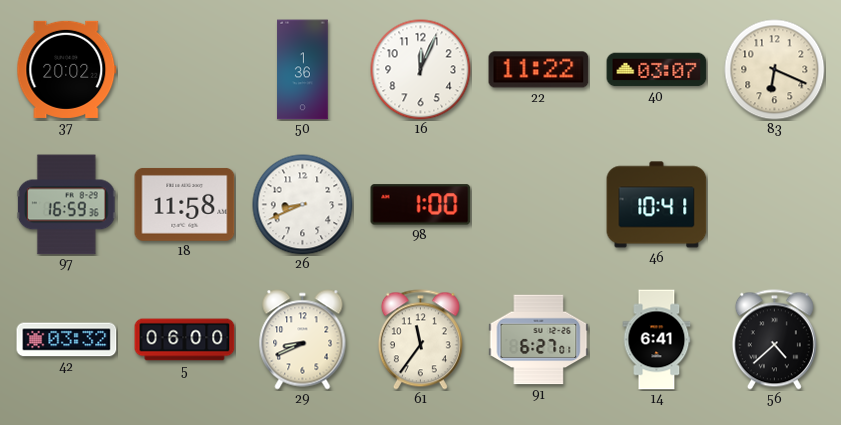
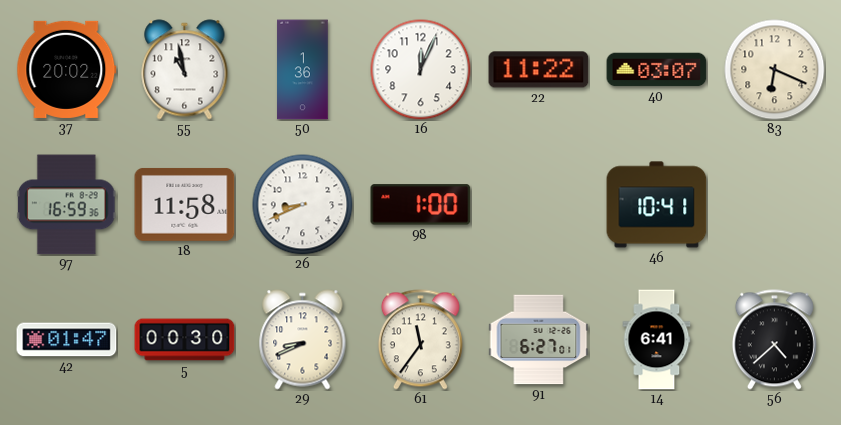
55: none -> 10:58
42: 03:32 -> 01:47
5: 06:00 -> 00:30
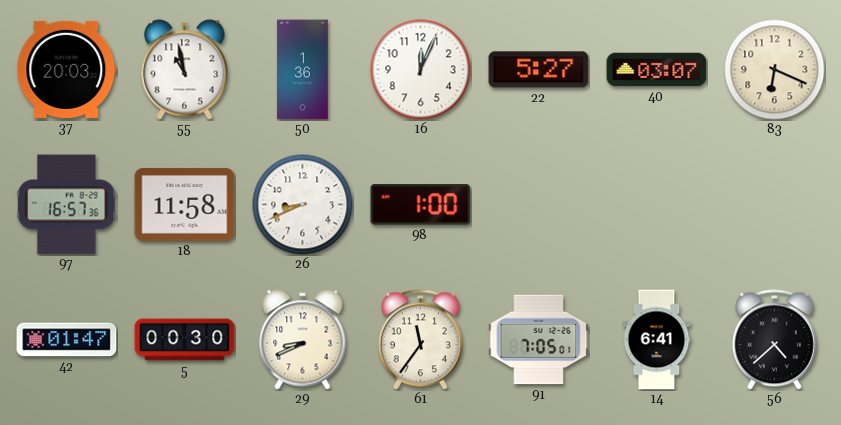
37: 20:02 -> 20:03
22: 11:22 -> 5:27
97: 16:59 -> 16:57
46: 10:41 -> none
91: 6:27 -> 7:05
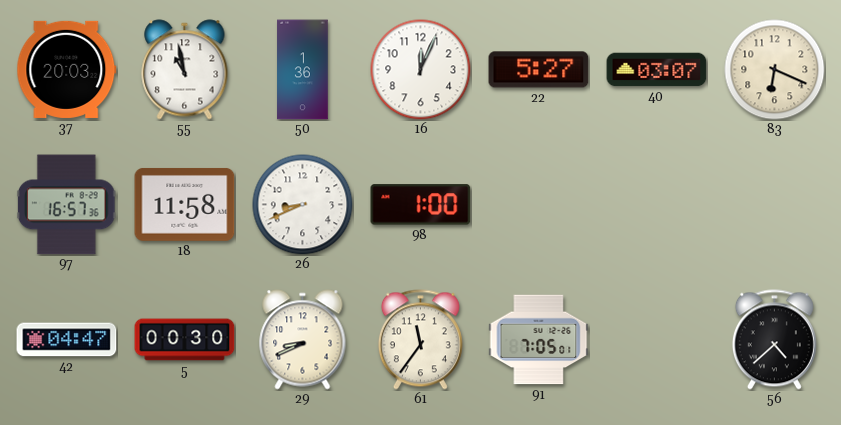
42: 01:47 -> 04:47
14: 6:41 -> none
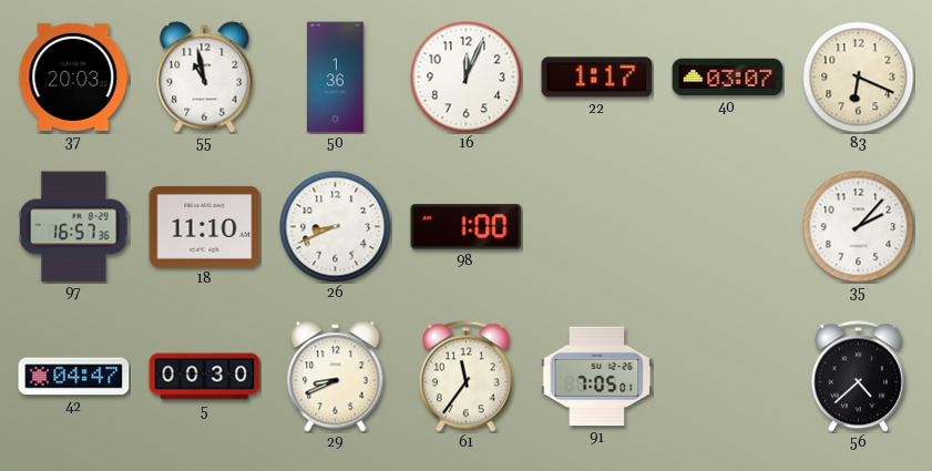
22: 5:27 -> 1:17
18: 11:58 -> 11:10
35: none -> 2:07
